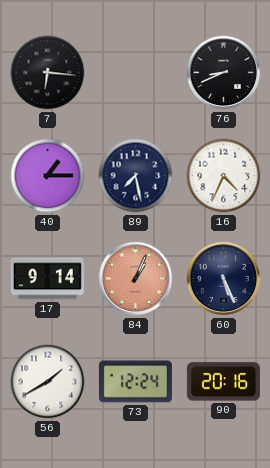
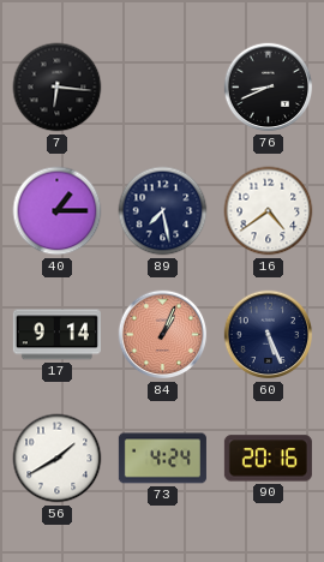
16: 4:34 -> 4:39
73: 12:24 -> 4:24
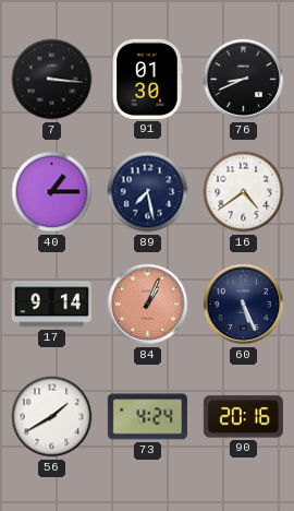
7: 6:16 -> 3:16
91: none -> 01:30
